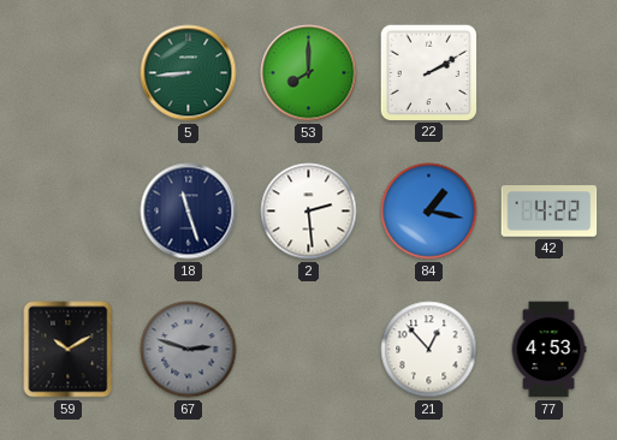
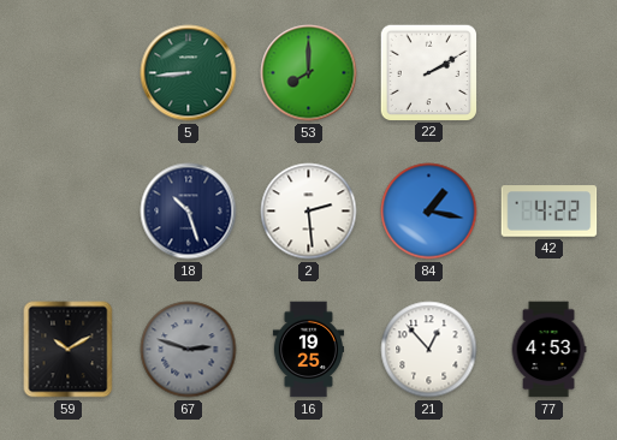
18: 11:27 -> 10:27
16: none -> 19:25
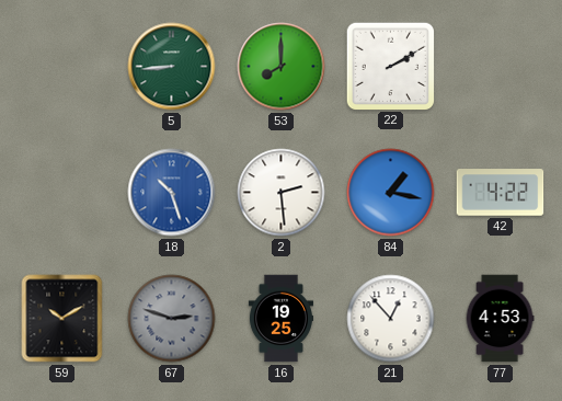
18 dial: navy -> blue
